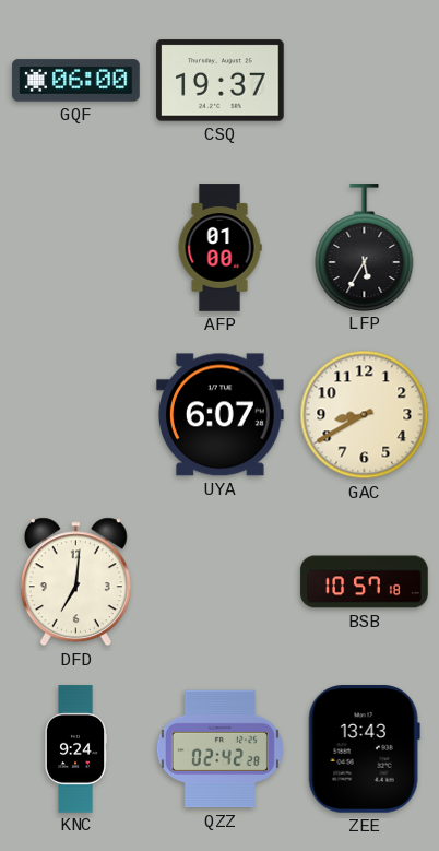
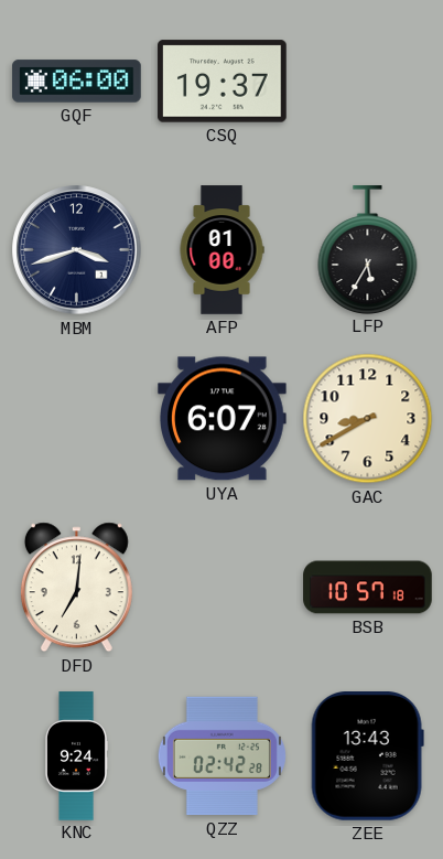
MBM: none -> 3:42
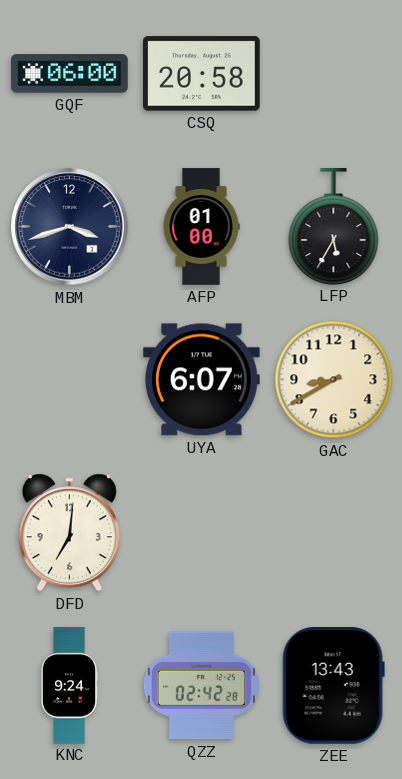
CSQ: 19:37 -> 20:58
BSB: 10:57 -> none
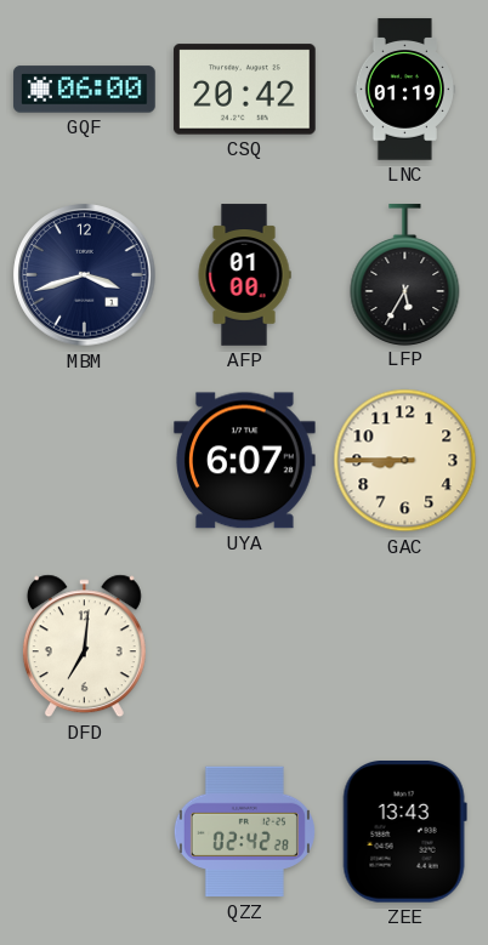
CSQ: 20:58 -> 20:42
LNC: none -> 01:19
GAC: 8:40 -> 8:45
KNC: 9:24 -> none
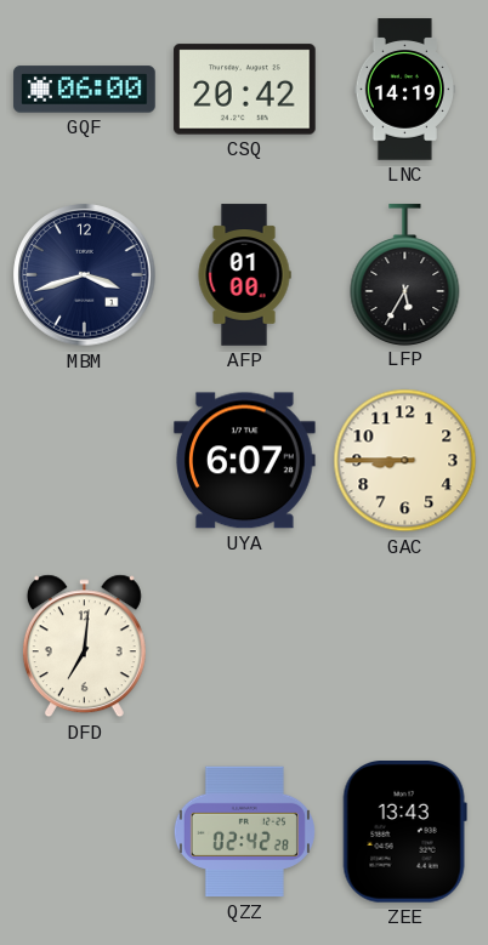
LNC: 01:19 -> 14:19
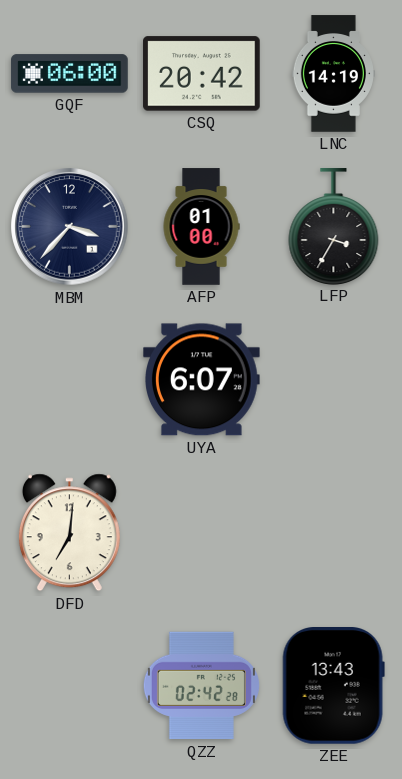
MBM: 3:42 -> 3:37
LFP: 5:35 -> 3:35
GAC: 8:45 -> none
